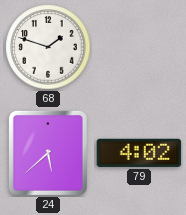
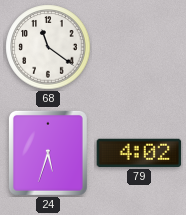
68: 1:48 -> 11:21
24: 5:38 -> 5:33
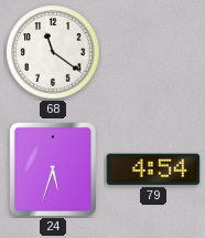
79: 4:02 -> 4:54
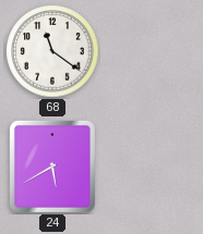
24: 5:33 -> 5:40
79: 4:54 -> none
